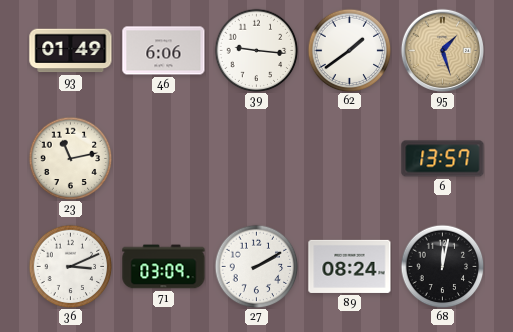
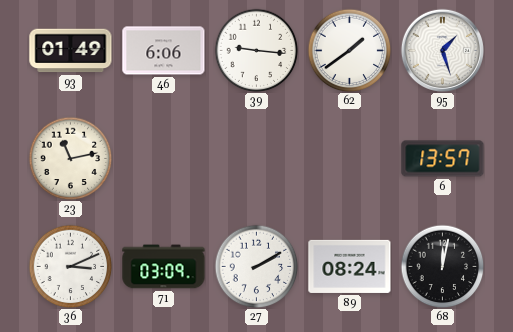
95 dial: champagne -> white
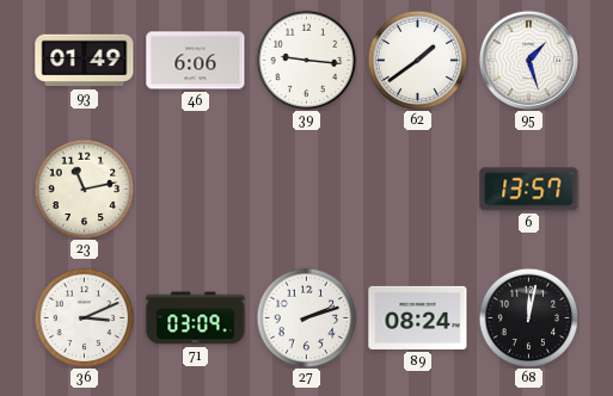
27: 2:10 -> 2:12
